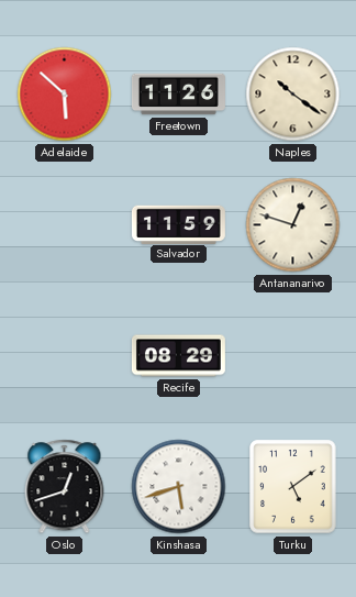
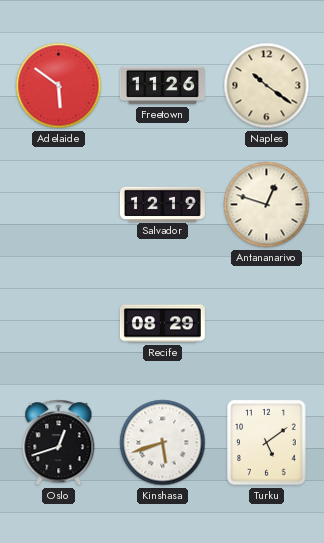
Adelaide: 5:52 -> 5:51
Salvador: 11:59 -> 12:19
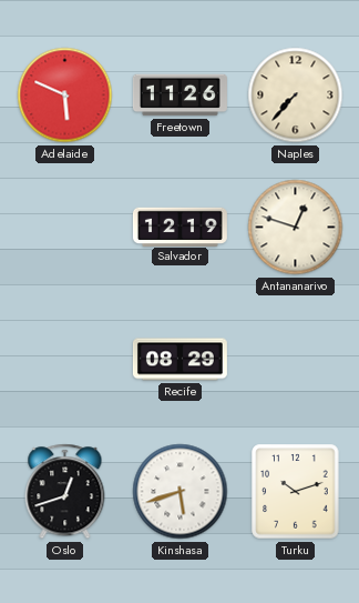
Adelaide: 5:51 -> 5:49
Naples: 10:21 -> 7:37
Turku: 5:09 -> 10:12
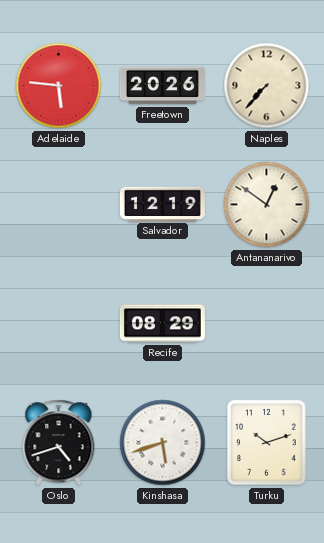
Adelaide: 5:49 -> 5:46
Freetown: 11:26 -> 20:26
Antananarivo: 12:48 -> 12:51
Oslo: 12:42 -> 4:42
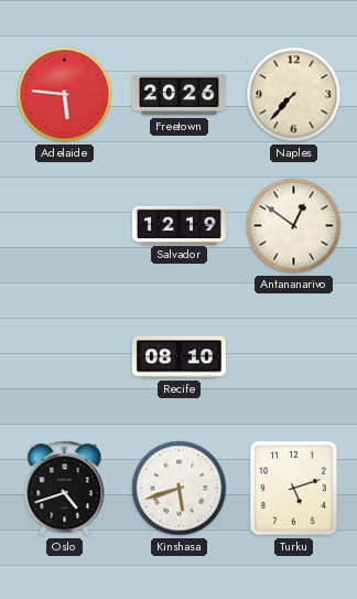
Recife: 08:29 -> 08:10
Turku: 10:12 -> 5:12
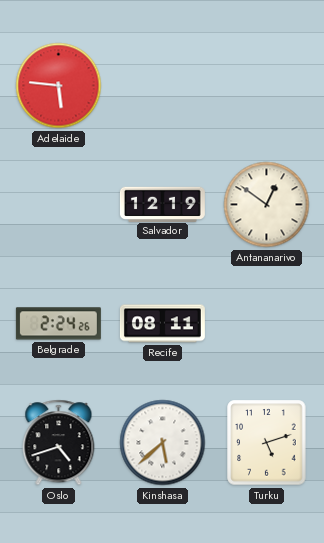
Freetown: 20:26 -> none
Naples: 7:37 -> none
Belgrade: none -> 2:24
Recife: 08:10 -> 08:11
Kinshasa: 5:42 -> 5:38
